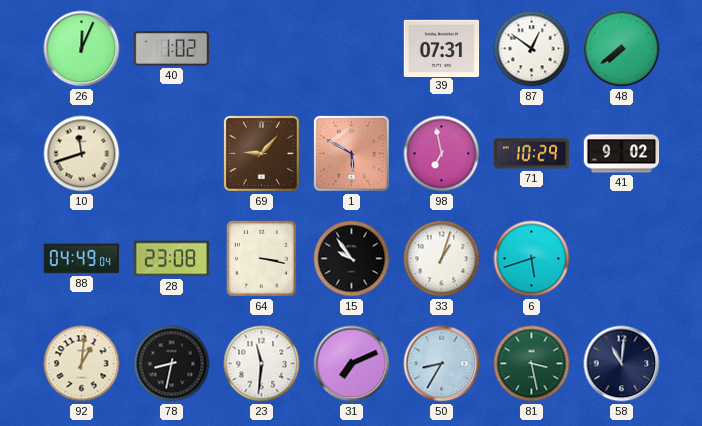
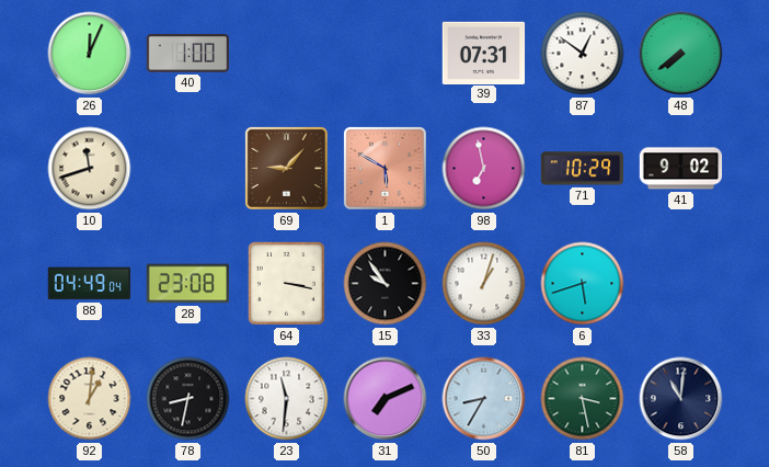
40: 1:02 -> 1:00
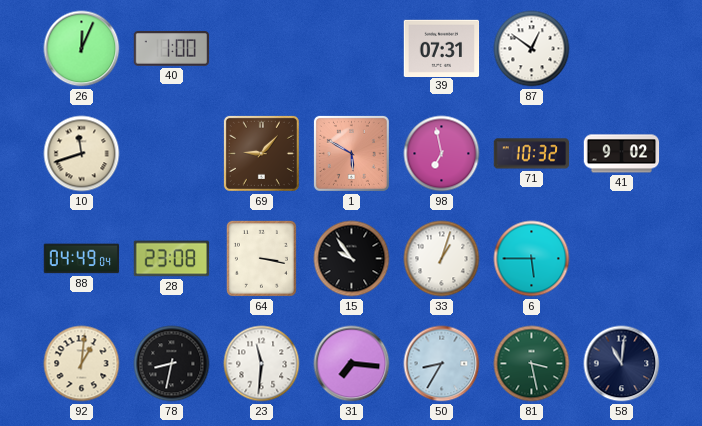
48: 7:39 -> none
71: 10:29 -> 10:32
6: 5:42 -> 5:45
31: 7:11 -> 7:16
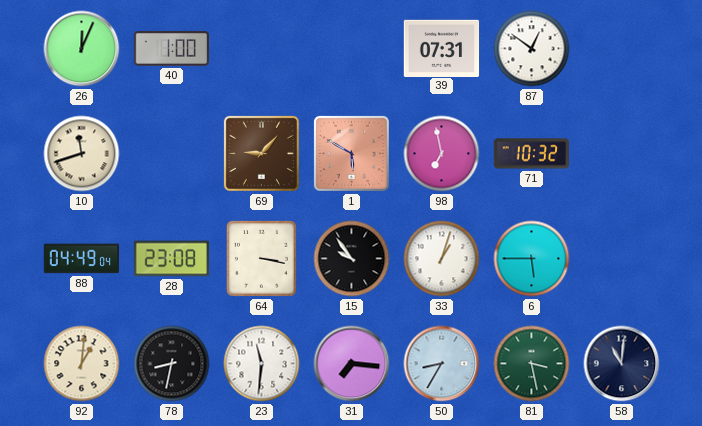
41: 9:02 -> none
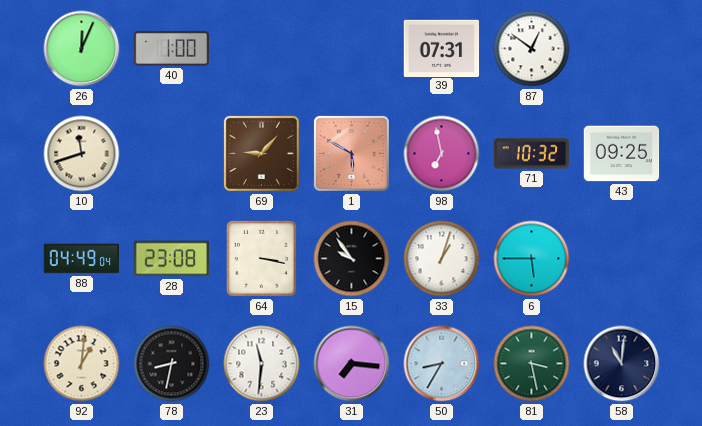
43: none -> 09:25
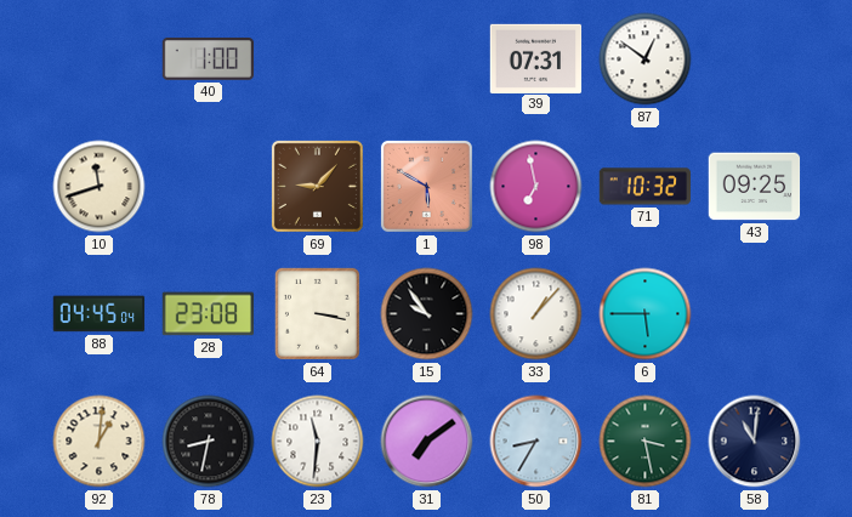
26: 12:04 -> none
88: 04:49 -> 04:45
33: 1:03 -> 1:07
31: 7:16 -> 7:09
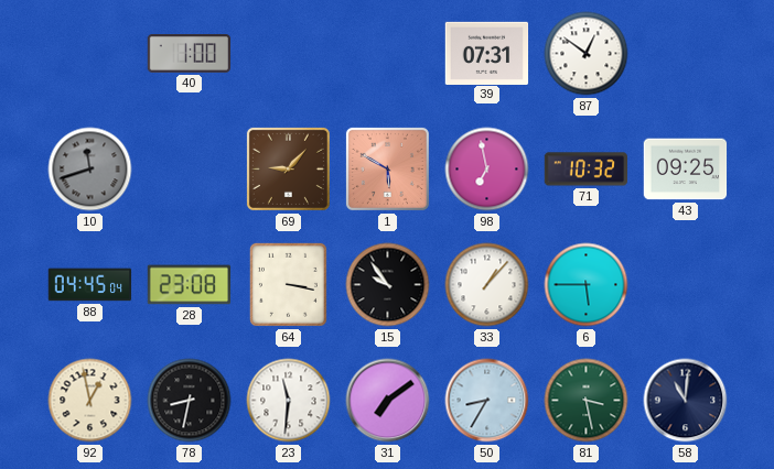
10 dial: cream -> grey
92: 1:01 -> 12:58
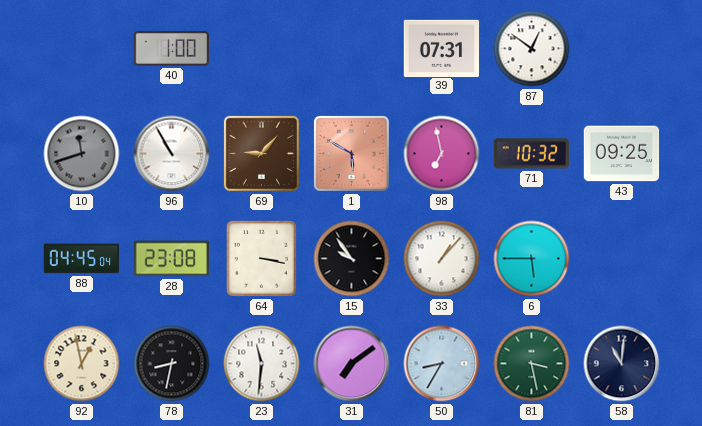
96: none -> 10:55
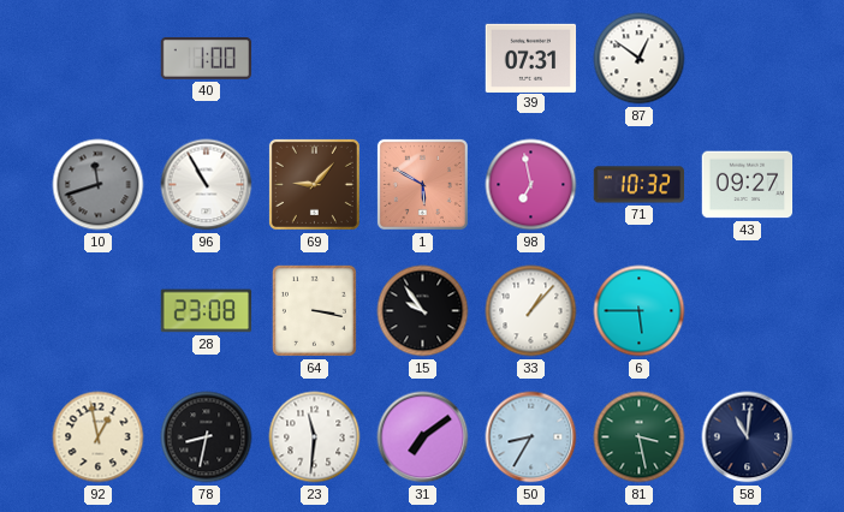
43: 09:25 -> 09:27
88: 04:45 -> none
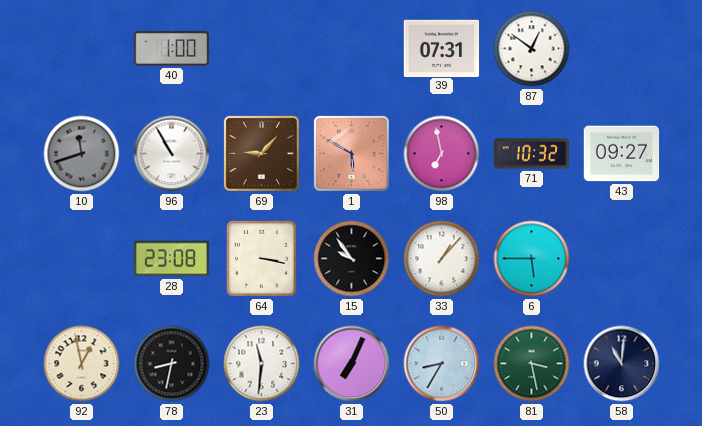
31: 7:09 -> 7:04
